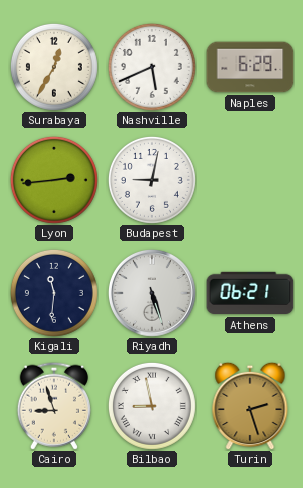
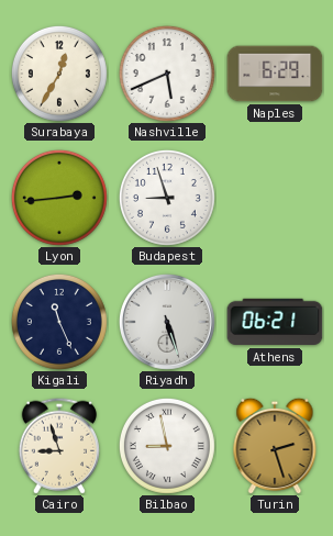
Budapest: 9:02 -> 8:57
Kigali: 11:31 -> 11:26
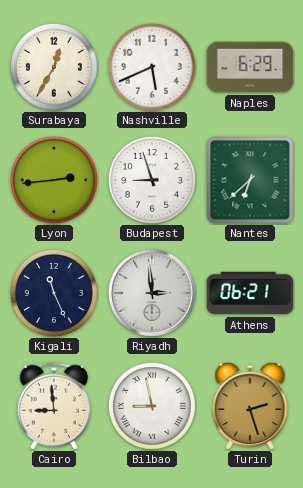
Nantes: none -> 6:38
Riyadh: 5:27 -> 2:59
Cairo: 8:57 -> 8:59
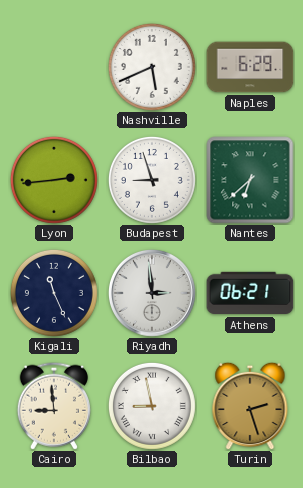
Surabaya: 12:35 -> none
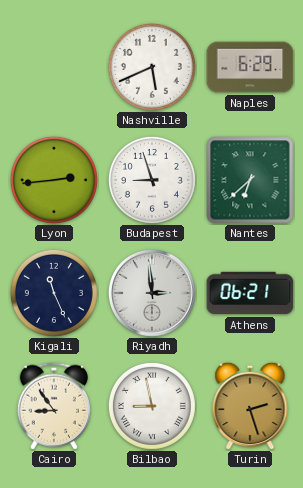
Cairo: 8:59 -> 8:54
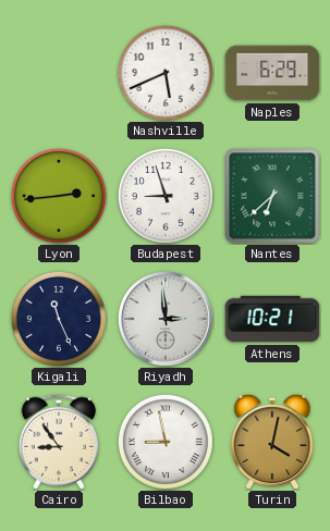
Athens: 06:21 -> 10:21
Turin: 2:27 -> 4:02
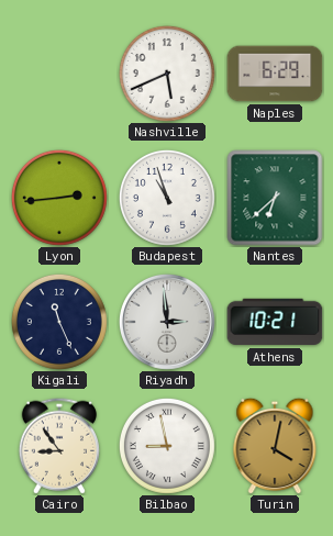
Budapest: 8:57 -> 10:57
